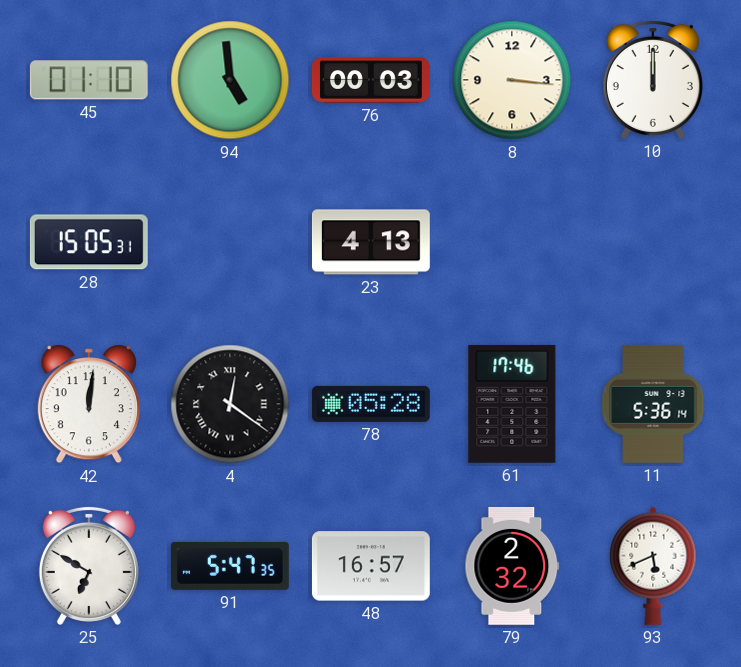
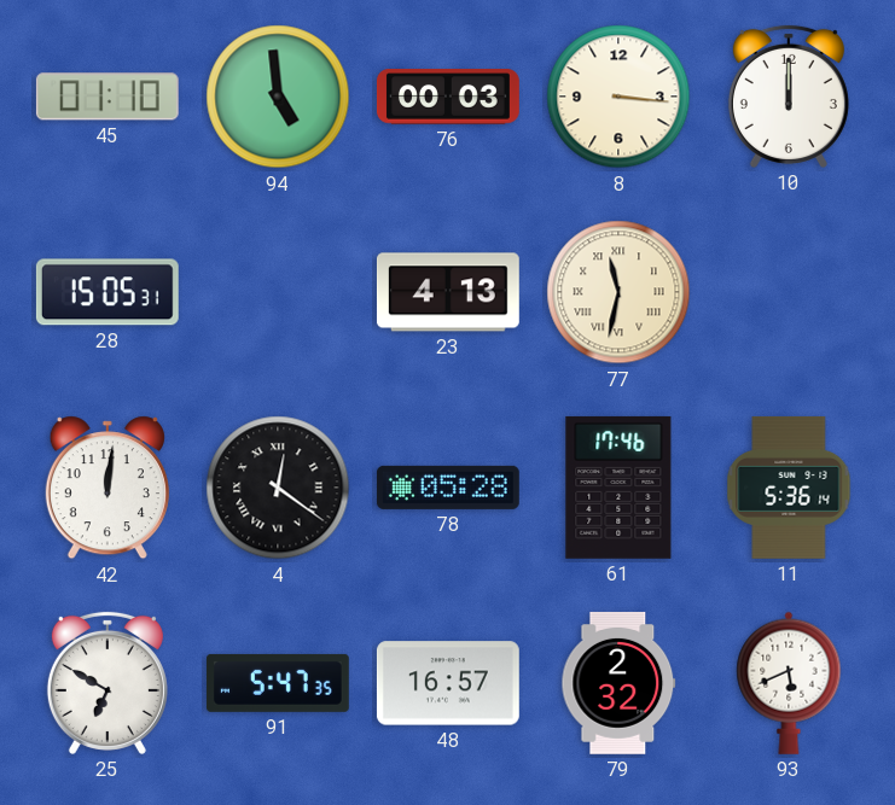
77: none -> 11:32
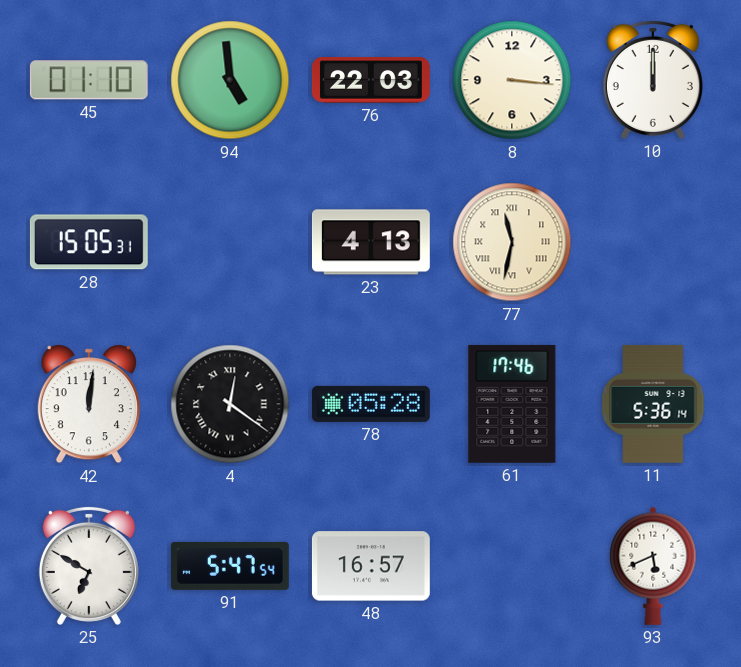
76: 00:03 -> 22:03
91: 5:47:35 -> 5:47:54
79: 2:32 -> none
